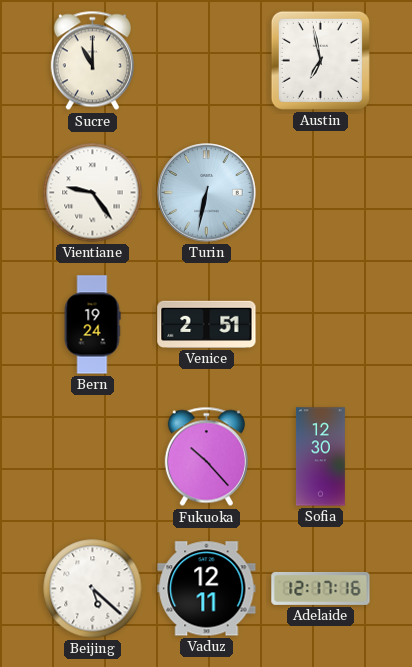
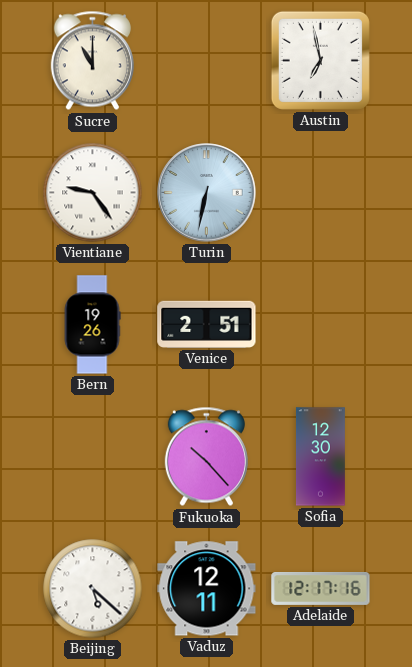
Bern: 19:24 -> 19:26
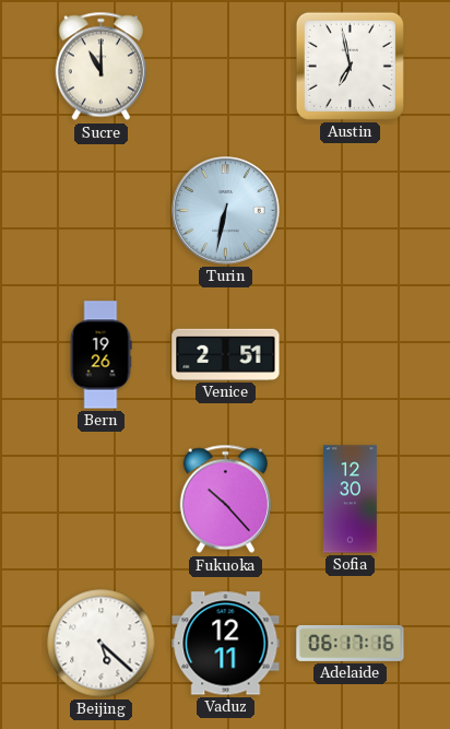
Vientiane: 9:24 -> none
Adelaide: 12:17 -> 06:17
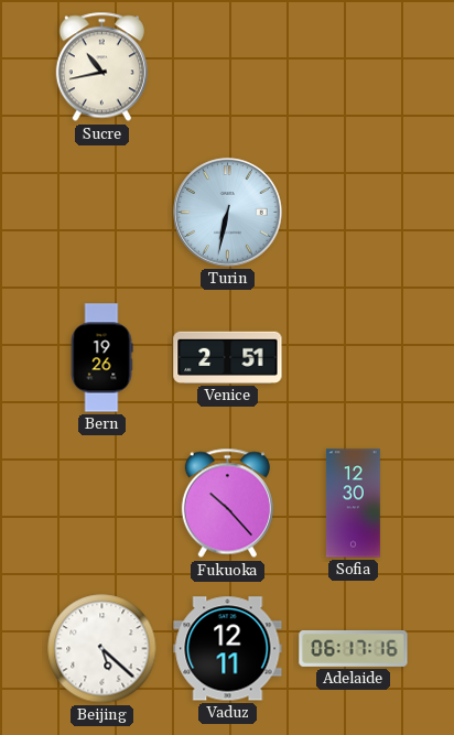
Sucre: 11:00 -> 10:43
Austin: 6:58 -> none
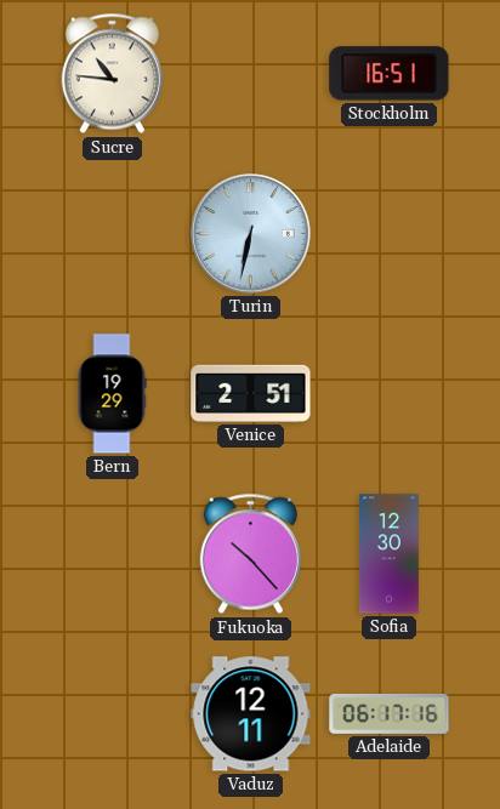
Sucre: 10:43 -> 10:46
Stockholm: none -> 16:51
Bern: 19:26 -> 19:29
Beijing: 5:22 -> none
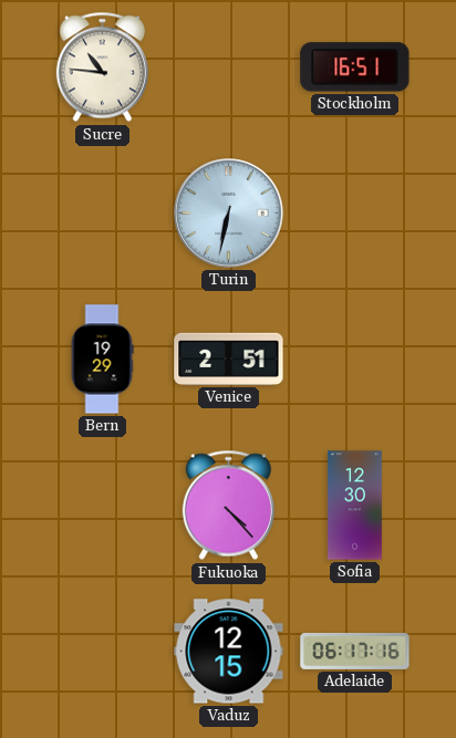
Fukuoka: 10:23 -> 4:23
Vaduz: 12:11 -> 12:15
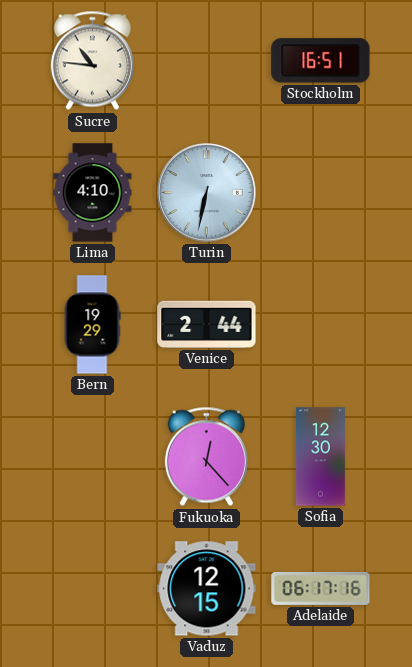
Lima: none -> 4:10
Venice: 2:51 -> 2:44
Fukuoka: 4:23 -> 12:23
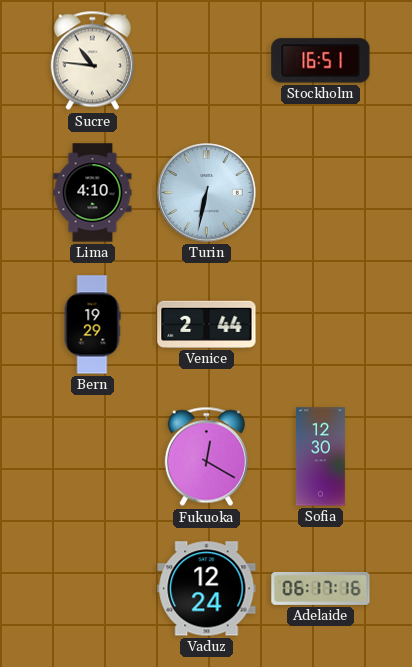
Fukuoka: 12:23 -> 12:20
Vaduz: 12:15 -> 12:24
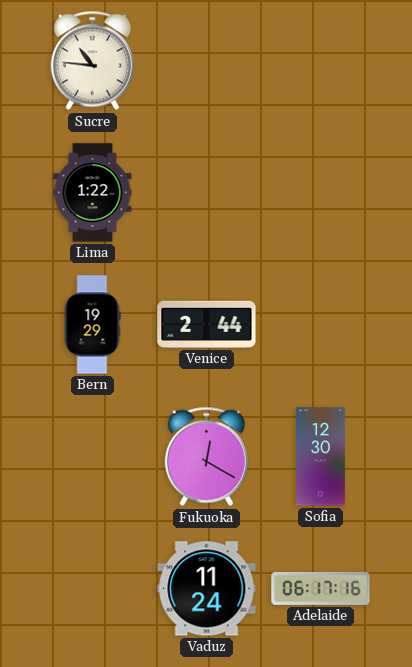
Stockholm: 16:51 -> none
Lima: 4:10 -> 1:22
Turin: 6:32 -> none
Vaduz: 12:24 -> 11:24
